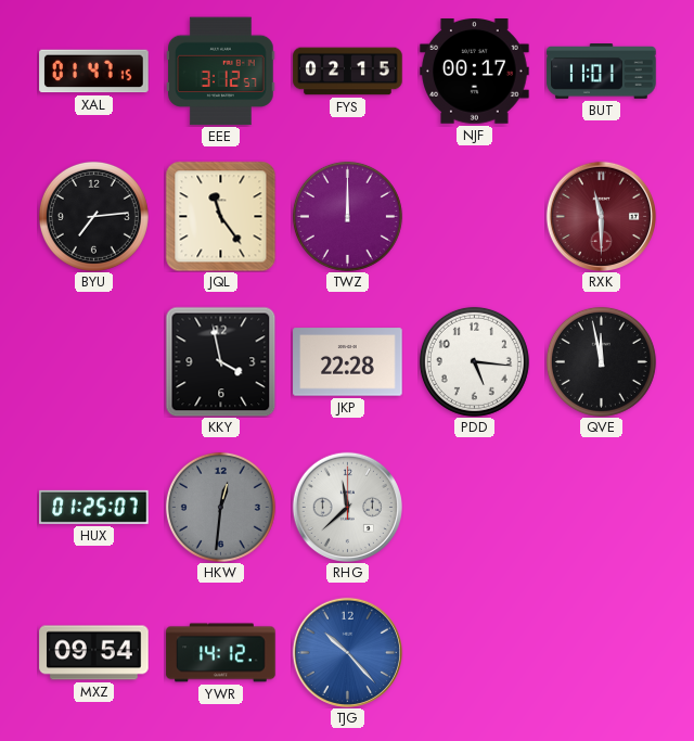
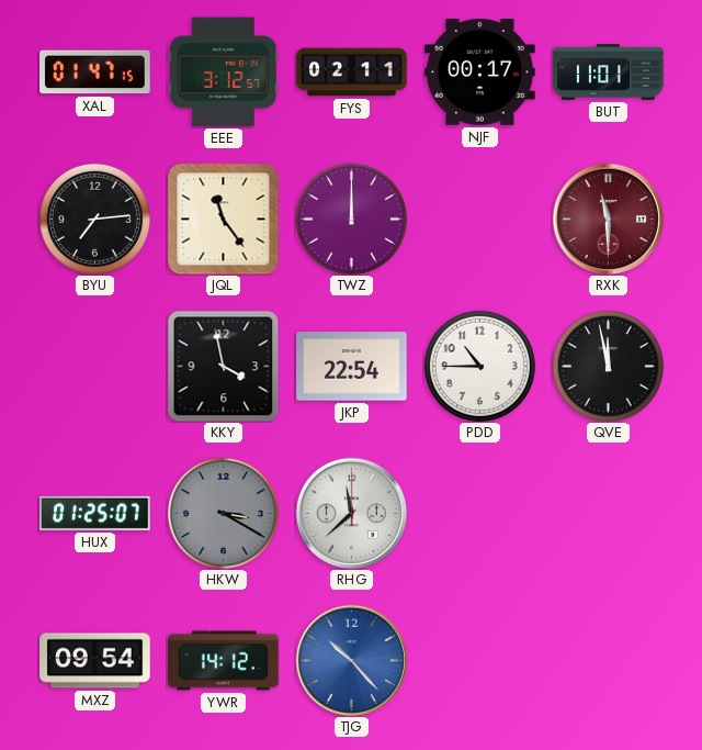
FYS: 02:15 -> 02:11
JKP: 22:28 -> 22:54
PDD: 5:16 -> 10:45
HKW: 12:31 -> 3:20
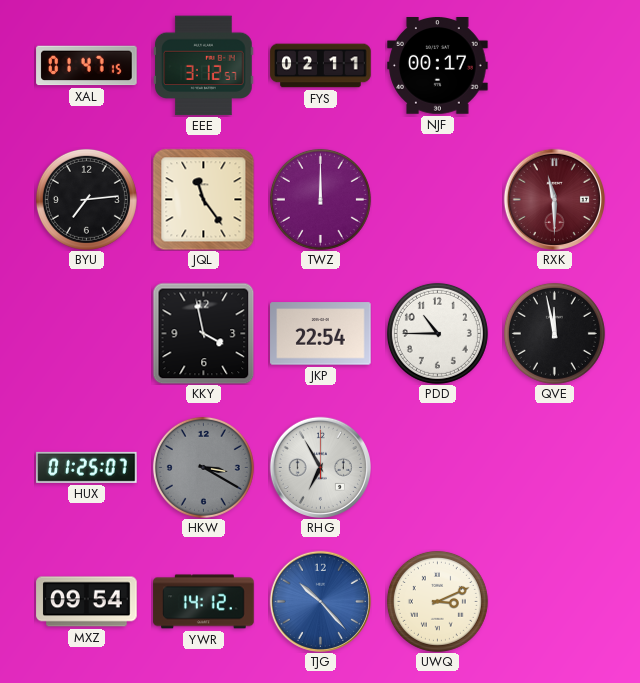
BUT: 11:01 -> none
RHG: 11:38 -> 6:55
UWQ: none -> 3:11
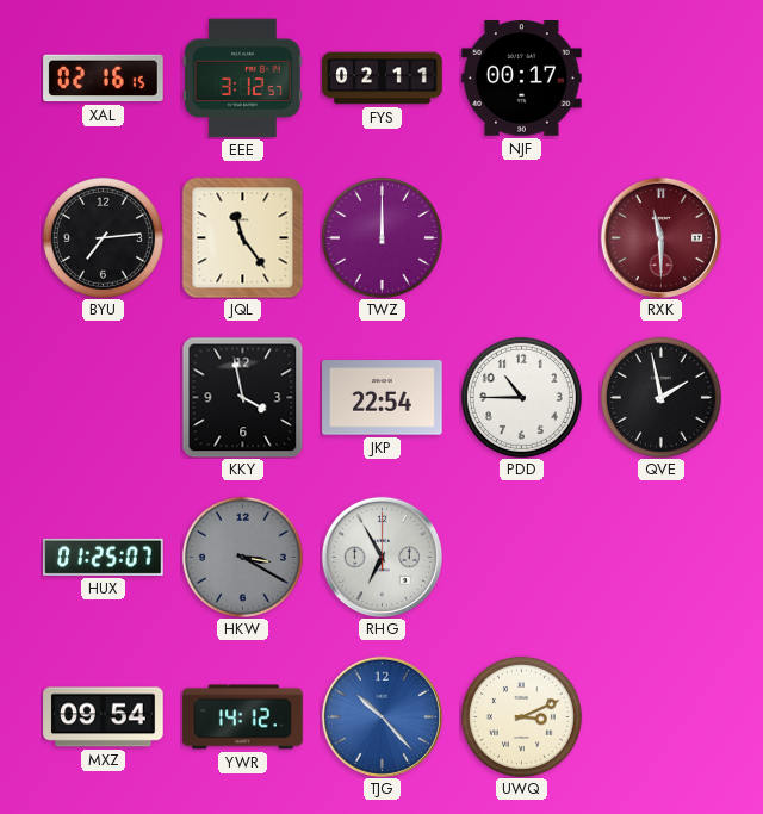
XAL: 01:47 -> 02:16
QVE: 11:58 -> 1:58
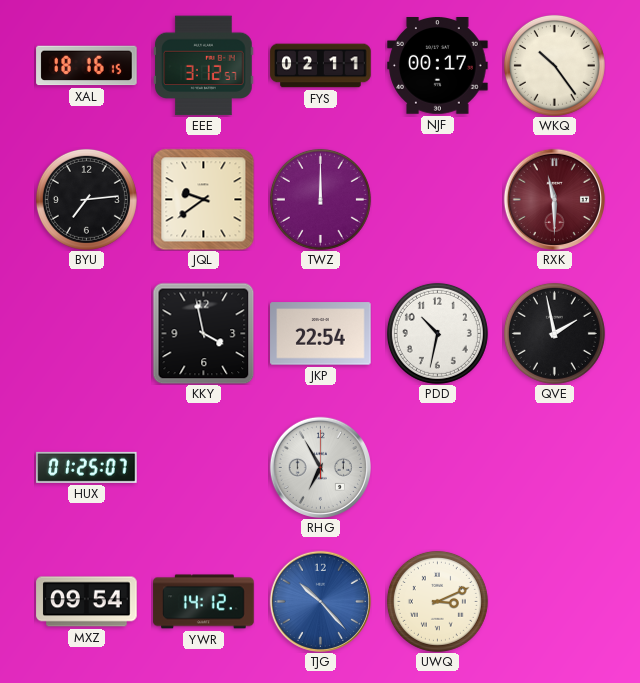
XAL: 02:16 -> 18:16
WKQ: none -> 10:24
JQL: 11:24 -> 9:39
PDD: 10:45 -> 10:32
HKW: 3:20 -> none
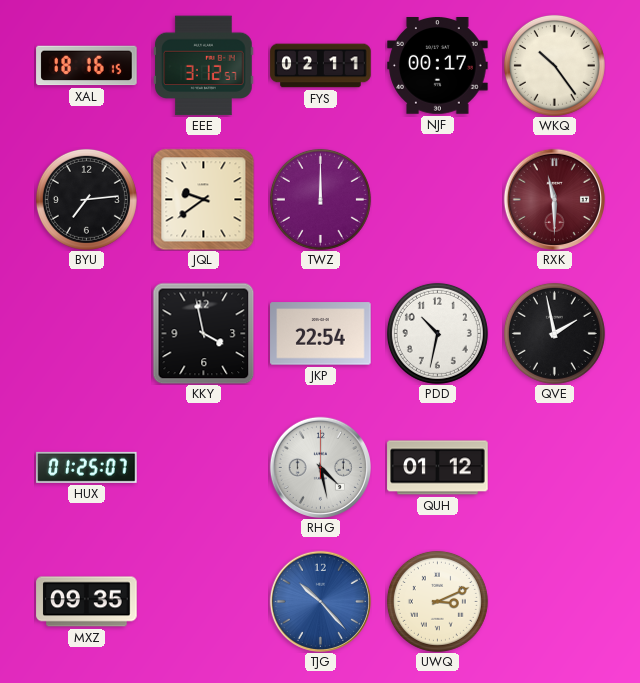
RHG: 6:55 -> 4:28
QUH: none -> 01:12
MXZ: 09:54 -> 09:35
YWR: 14:12 -> none
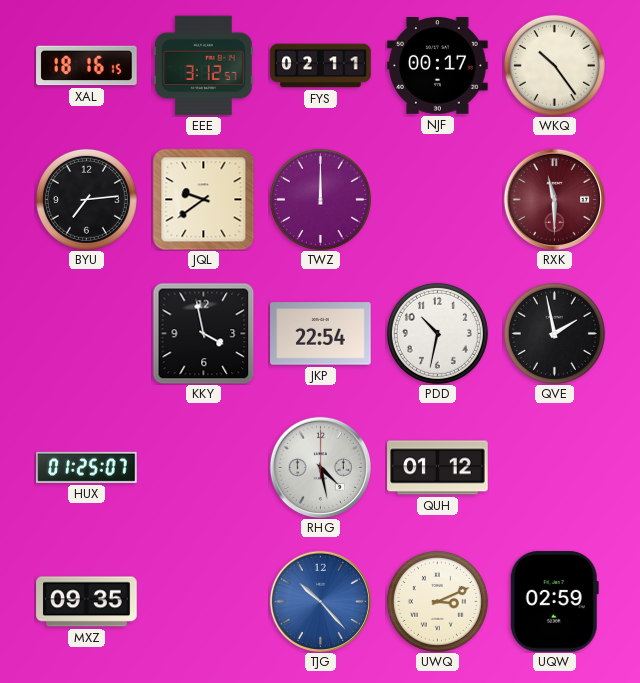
UQW: none -> 02:59
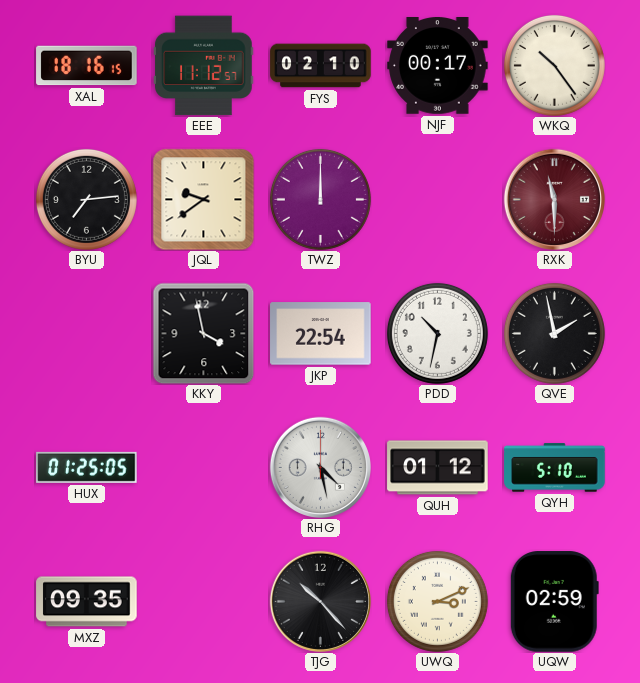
EEE: 3:12 -> 11:12
FYS: 02:11 -> 02:10
HUX: 01:25:07 -> 01:25:05
QYH: none -> 5:10
TJG dial: blue -> black
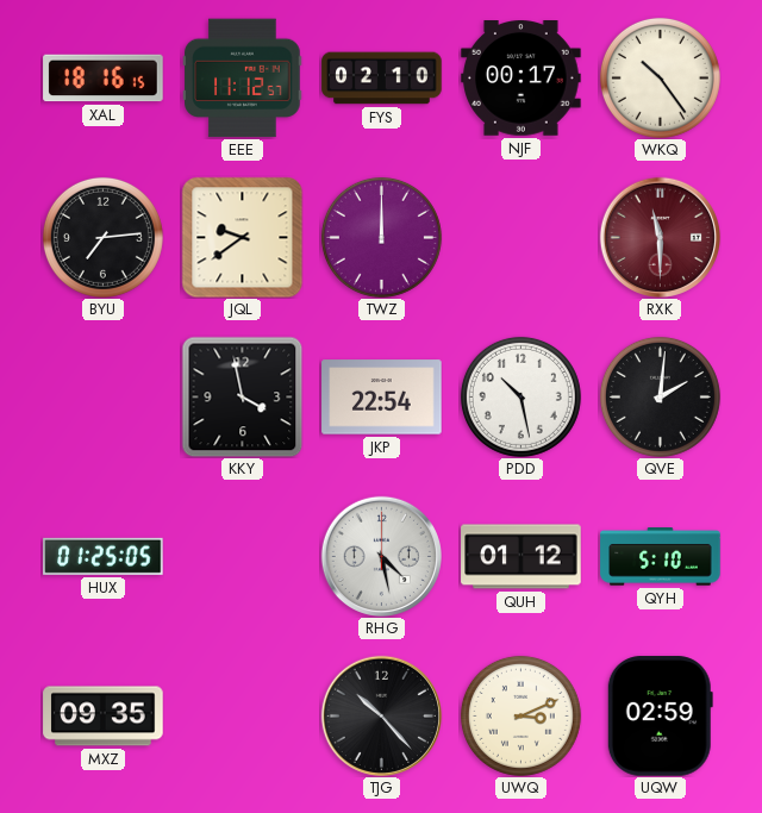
PDD: 10:32 -> 10:28
QVE: 1:58 -> 2:01
